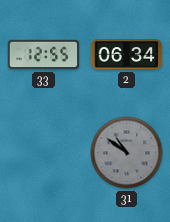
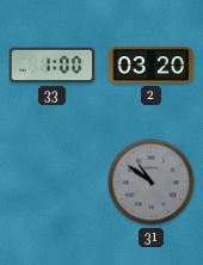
33: 12:55 -> 1:00
2: 06:34 -> 03:20
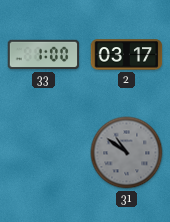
2: 03:20 -> 03:17
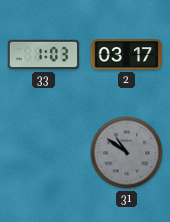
33: 1:00 -> 1:03
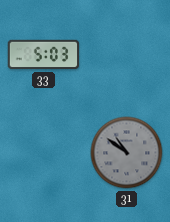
33: 1:03 -> 5:03
2: 03:17 -> none
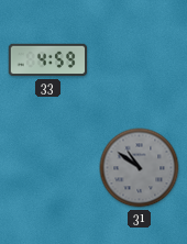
33: 5:03 -> 4:59
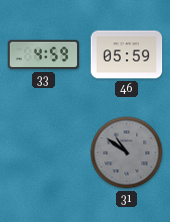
46: none -> 05:59
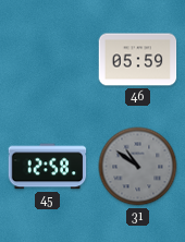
33: 4:59 -> none
45: none -> 12:58
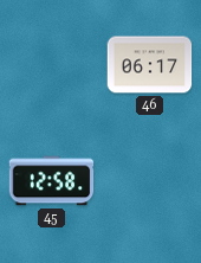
46: 05:59 -> 06:17
31: 10:51 -> none
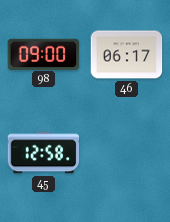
98: none -> 09:00
